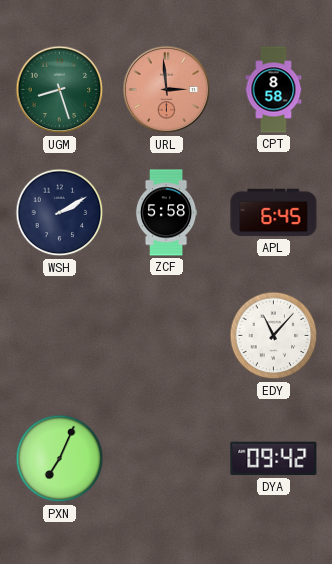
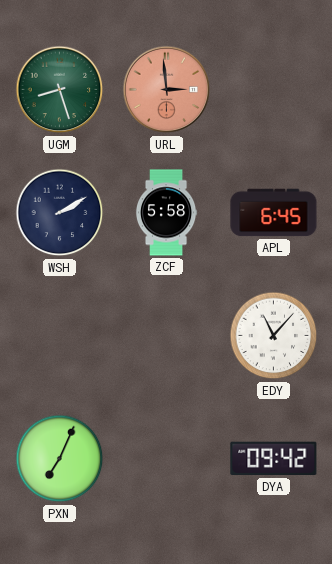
CPT: 8:58 -> none
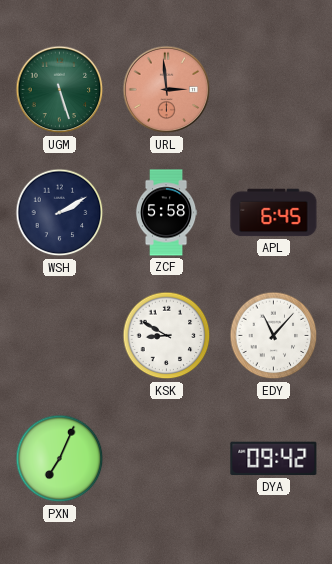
UGM: 8:27 -> 5:27
KSK: none -> 8:50
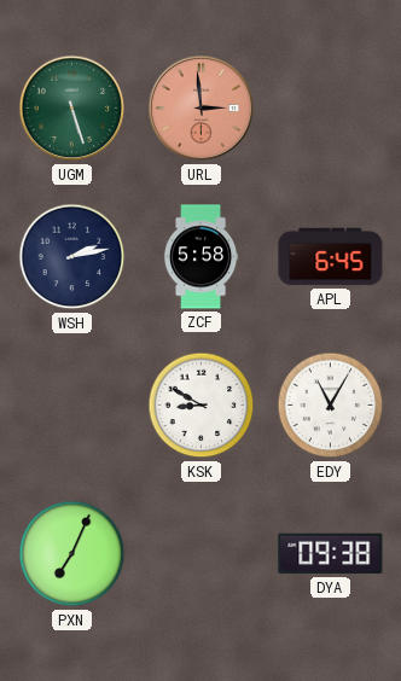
WSH: 2:10 -> 2:13
EDY: 11:07 -> 11:05
DYA: 09:42 -> 09:38
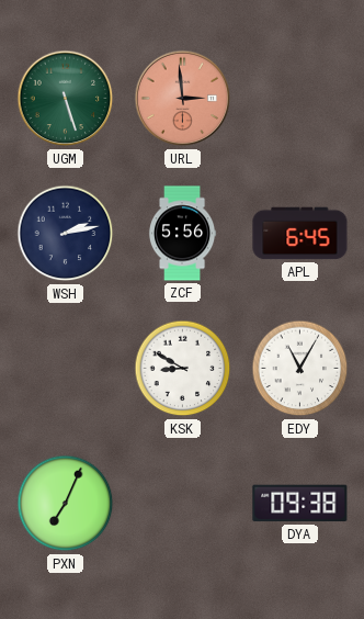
ZCF: 5:58 -> 5:56
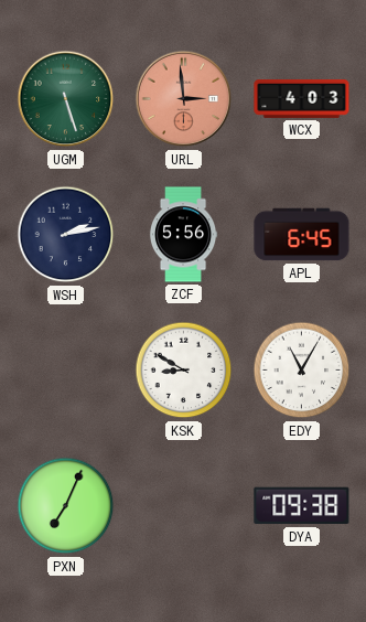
WCX: none -> 4:03
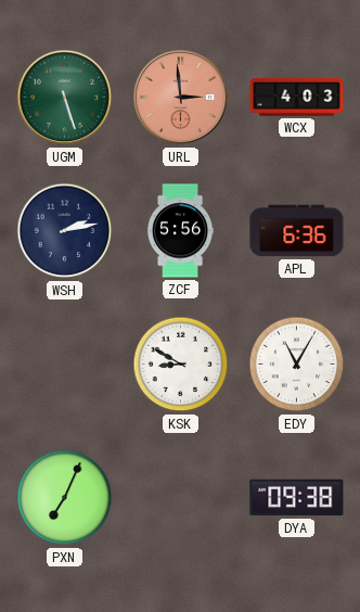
APL: 6:45 -> 6:36
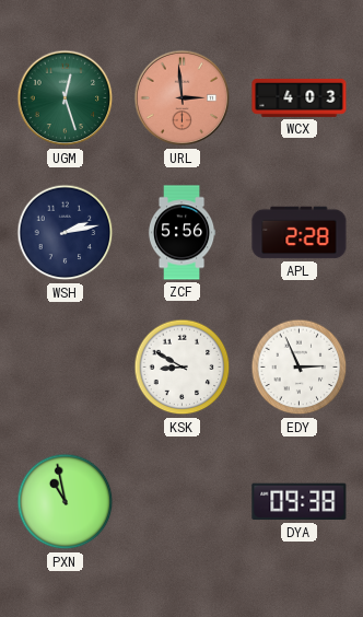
UGM: 5:27 -> 12:27
APL: 6:36 -> 2:28
EDY: 11:05 -> 2:56
PXN: 7:04 -> 10:58
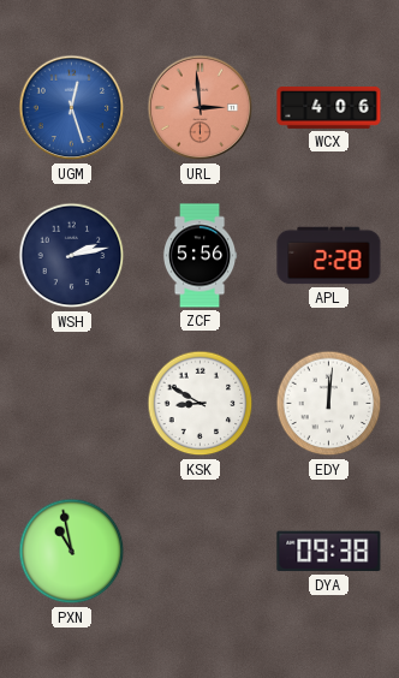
UGM dial: green -> blue
WCX: 4:03 -> 4:06
EDY: 2:56 -> 12:01
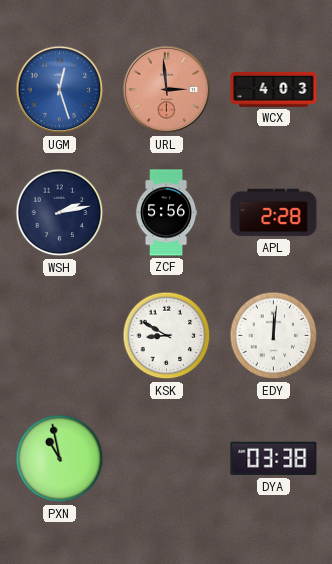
WCX: 4:06 -> 4:03
DYA: 09:38 -> 03:38
